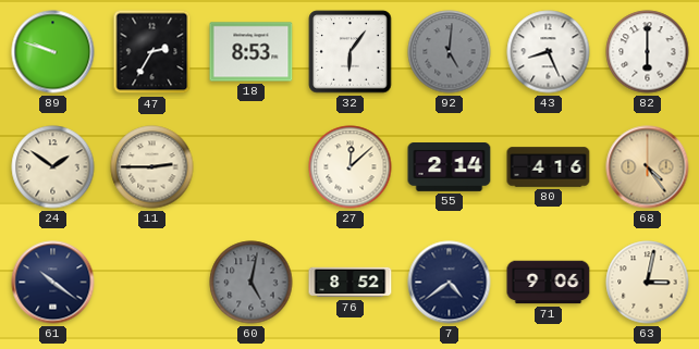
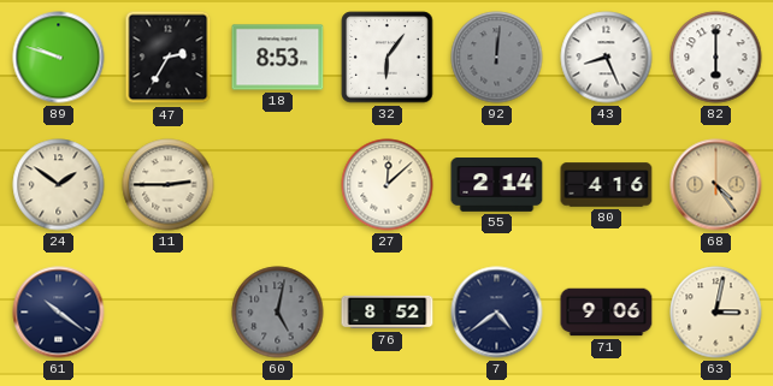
92: 5:01 -> 12:01
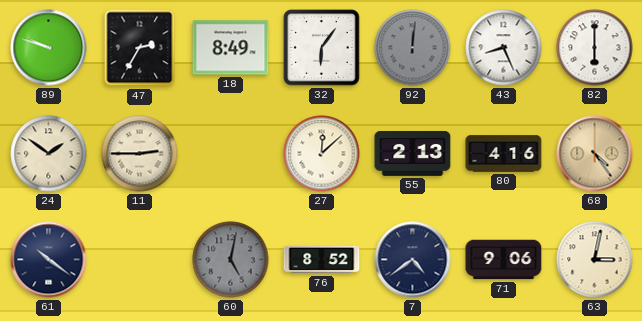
18: 8:53 -> 8:49
55: 2:14 -> 2:13
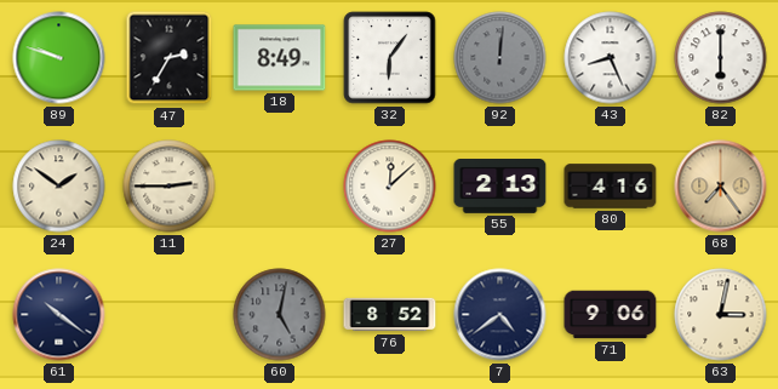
68: 4:24 -> 7:24
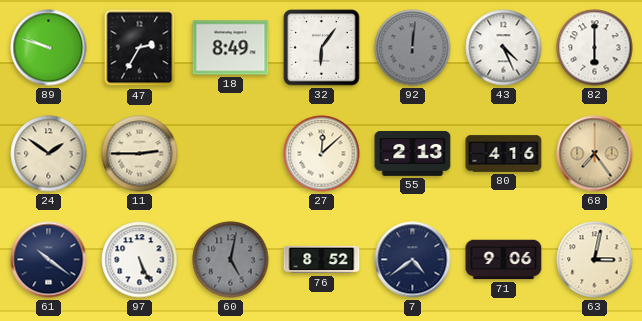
43: 8:26 -> 4:26
97: none -> 5:26
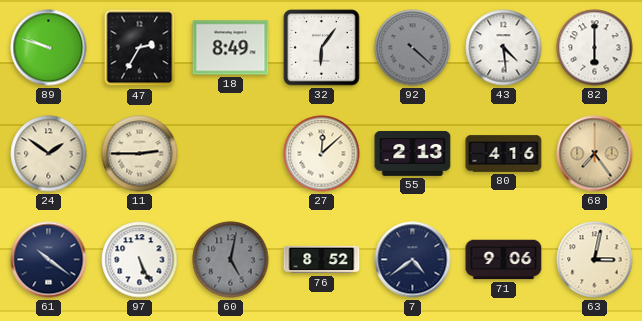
92: 12:01 -> 4:22
43: 4:26 -> 4:29
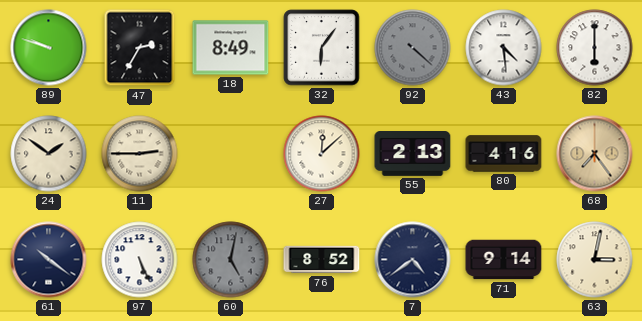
71: 9:06 -> 9:14
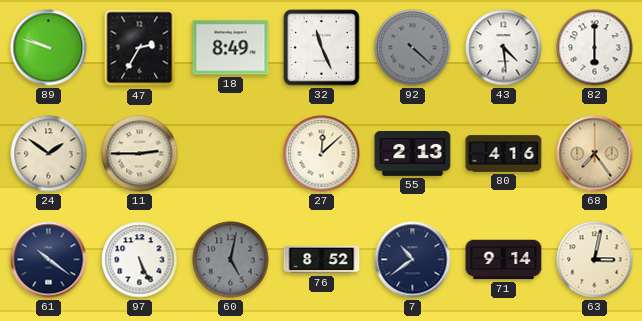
32: 6:06 -> 11:26
7: 4:39 -> 10:39
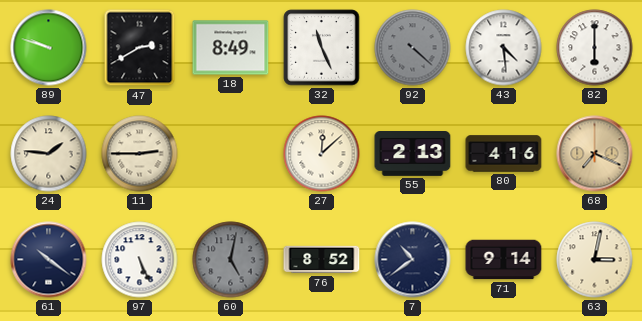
47: 2:35 -> 2:40
24: 1:51 -> 1:46
68: 7:24 -> 7:19
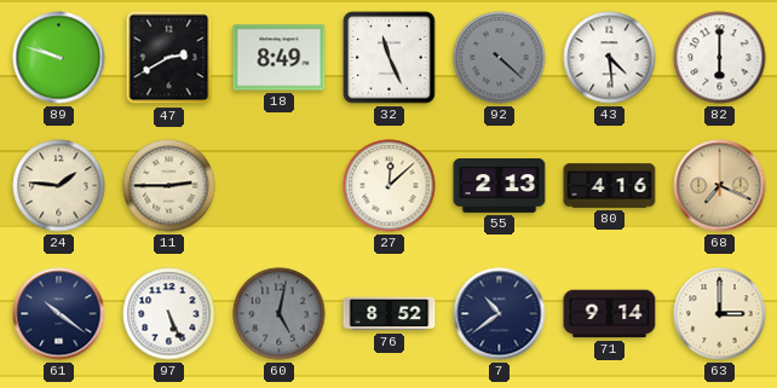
63: 3:02 -> 3:00
